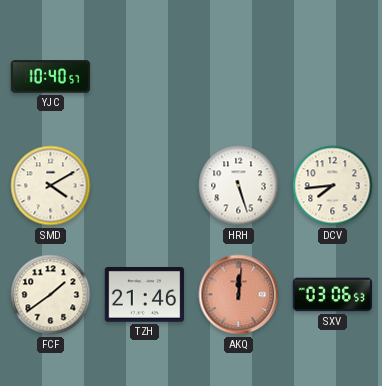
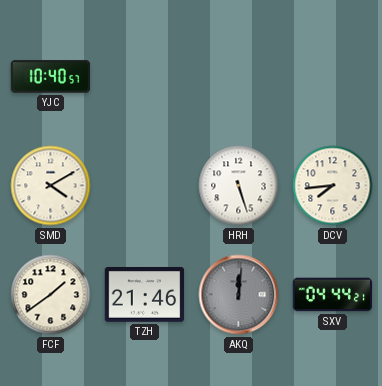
AKQ dial: salmon -> grey
SXV: 03:06 -> 04:44
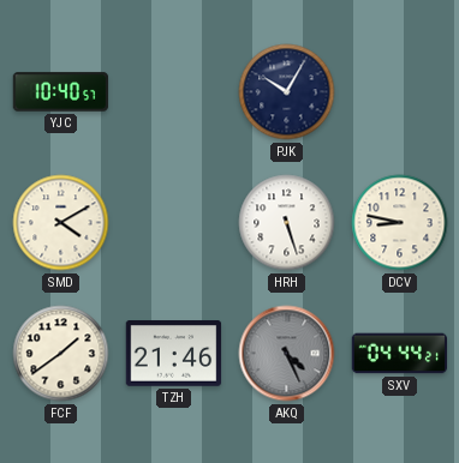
PJK: none -> 10:05
DCV: 7:44 -> 8:47
AKQ: 12:01 -> 4:26
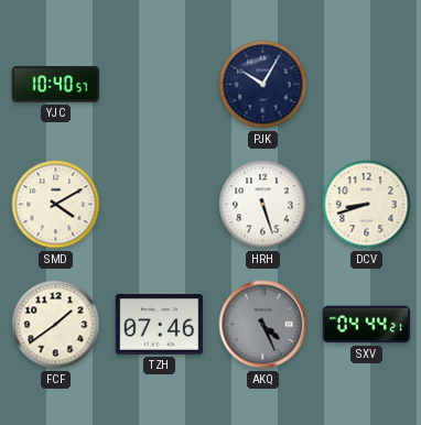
DCV: 8:47 -> 8:42
TZH: 21:46 -> 07:46
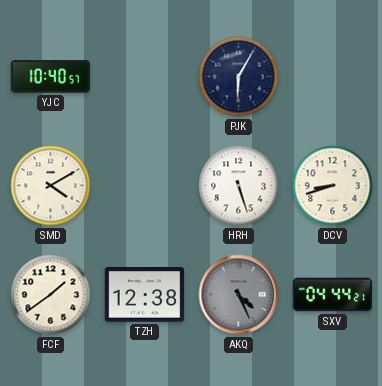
PJK: 10:05 -> 6:05
TZH: 07:46 -> 12:38
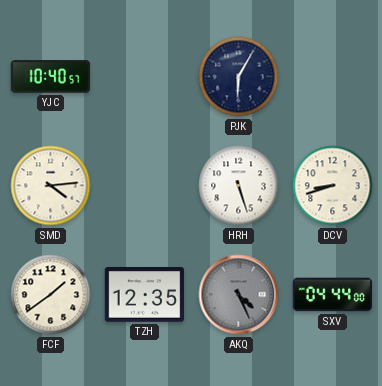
SMD: 4:10 -> 4:14
TZH: 12:38 -> 12:35
SXV: 04:44:21 -> 04:44:00
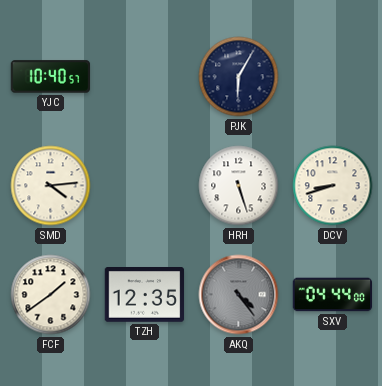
AKQ: 4:26 -> 4:24
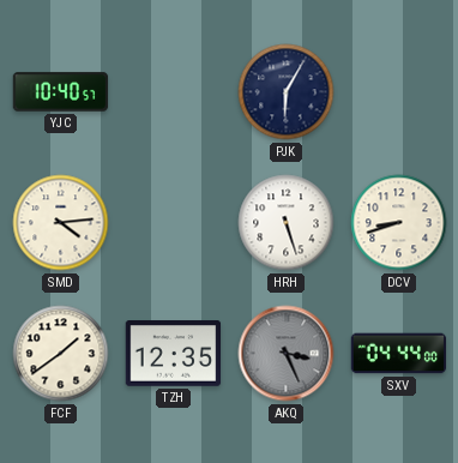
AKQ: 4:24 -> 3:26
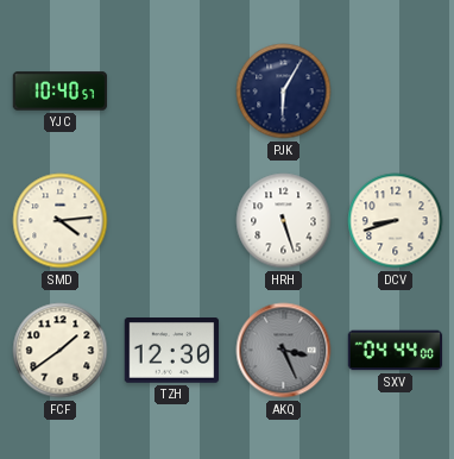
TZH: 12:35 -> 12:30
